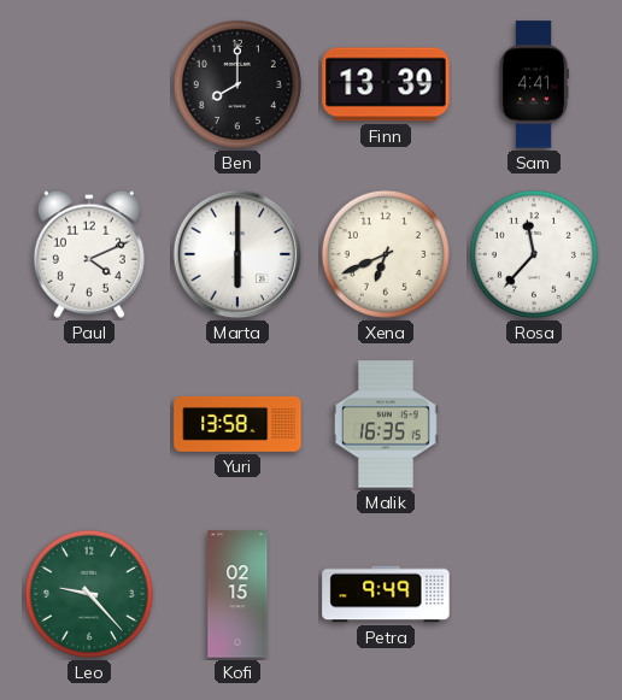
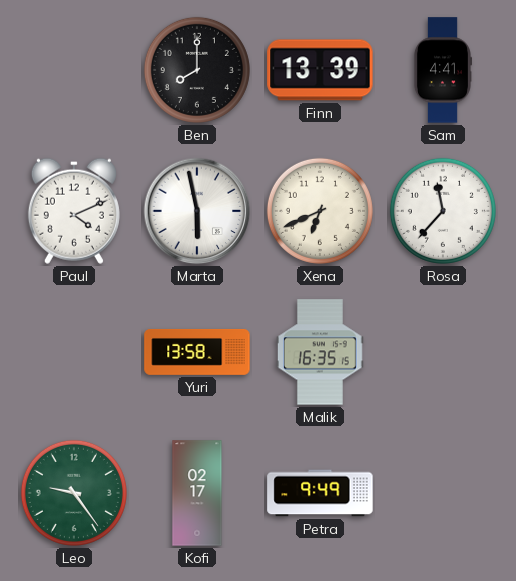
Marta: 6:00 -> 5:58
Leo: 9:23 -> 9:24
Kofi: 02:15 -> 02:17
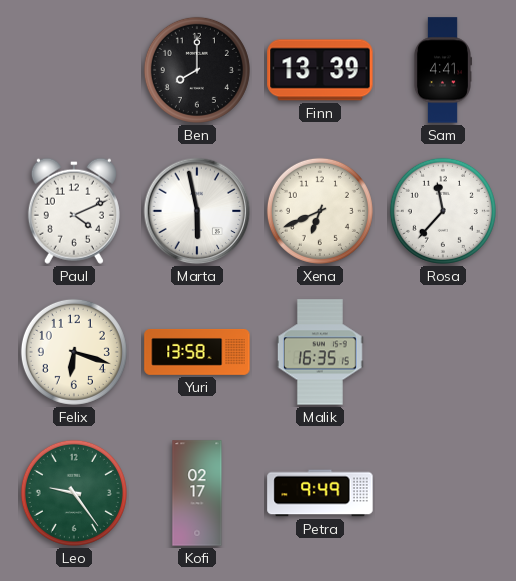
Felix: none -> 6:18
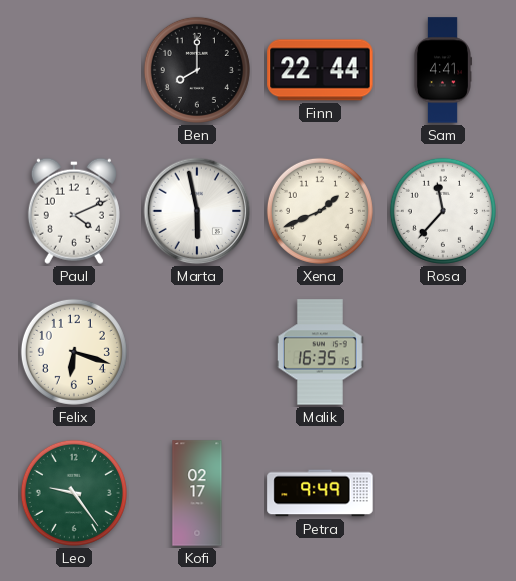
Finn: 13:39 -> 22:44
Xena: 6:41 -> 1:41
Yuri: 13:58 -> none
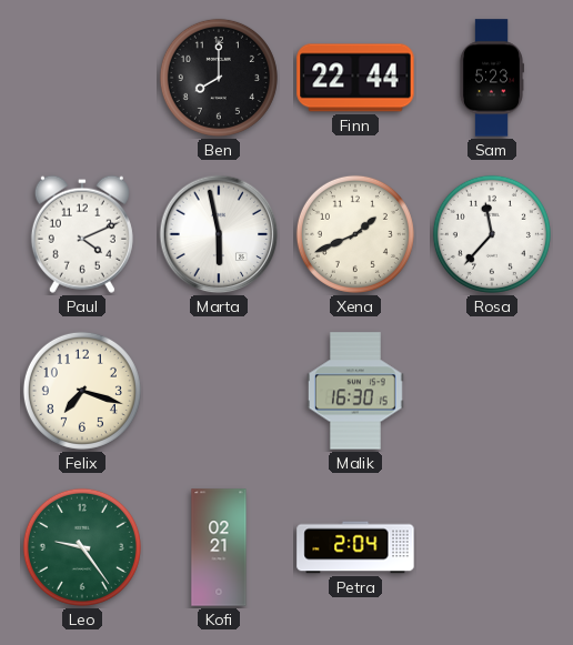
Sam: 4:41 -> 5:23
Felix: 6:18 -> 7:18
Malik: 16:35 -> 16:30
Kofi: 02:17 -> 02:21
Petra: 9:49 -> 2:04
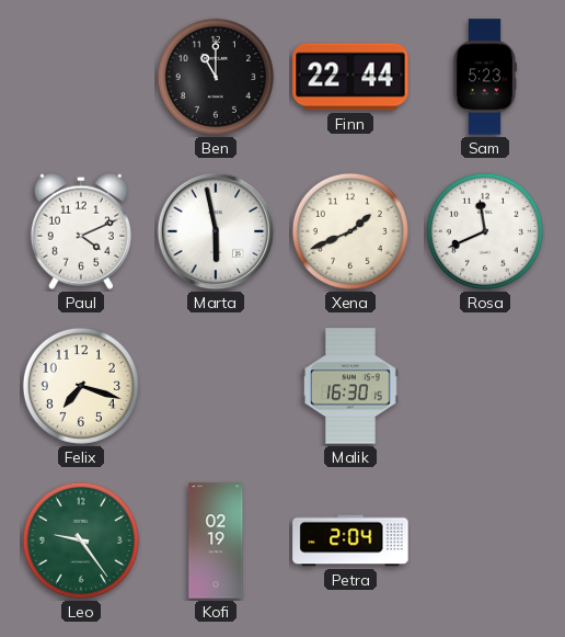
Ben: 8:00 -> 11:00
Rosa: 11:37 -> 11:41
Kofi: 02:21 -> 02:19
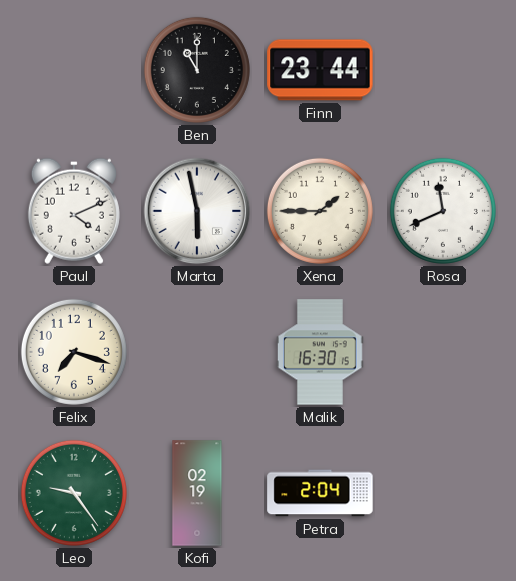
Finn: 22:44 -> 23:44
Sam: 5:23 -> none
Xena: 1:41 -> 1:45
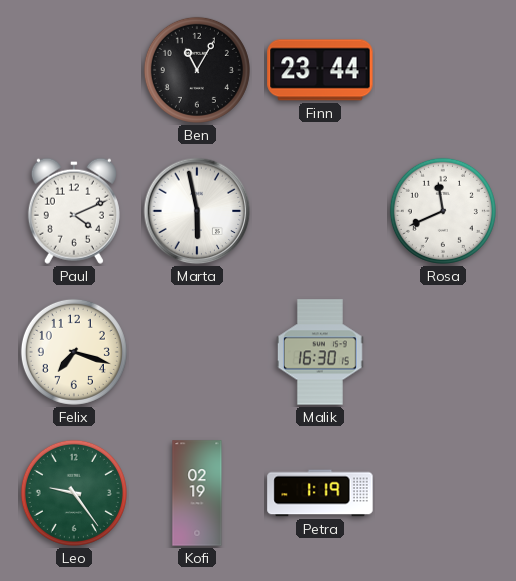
Ben: 11:00 -> 11:05
Xena: 1:45 -> none
Petra: 2:04 -> 1:19
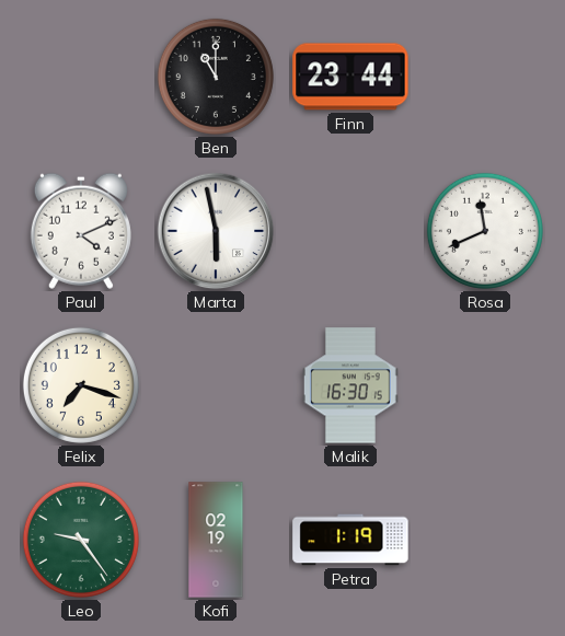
Ben: 11:05 -> 11:00
